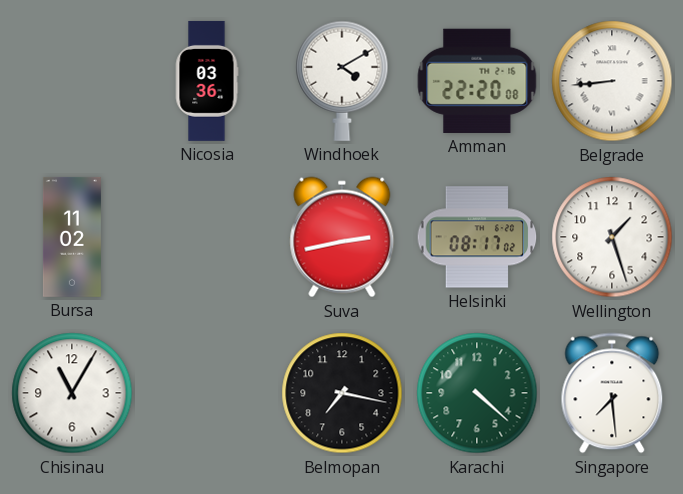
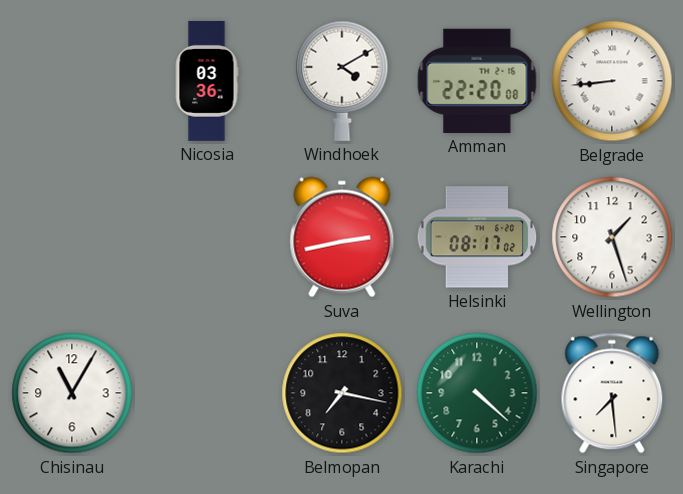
Bursa: 11:02 -> none
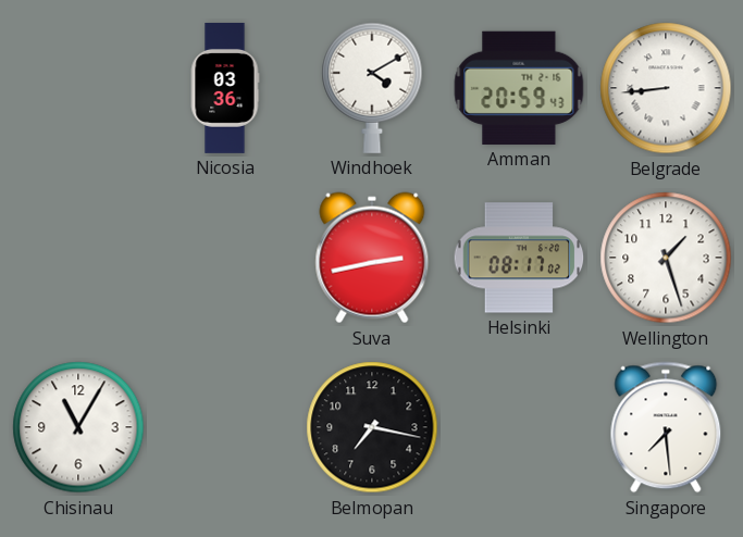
Amman: 22:20 -> 20:59
Karachi: 4:22 -> none
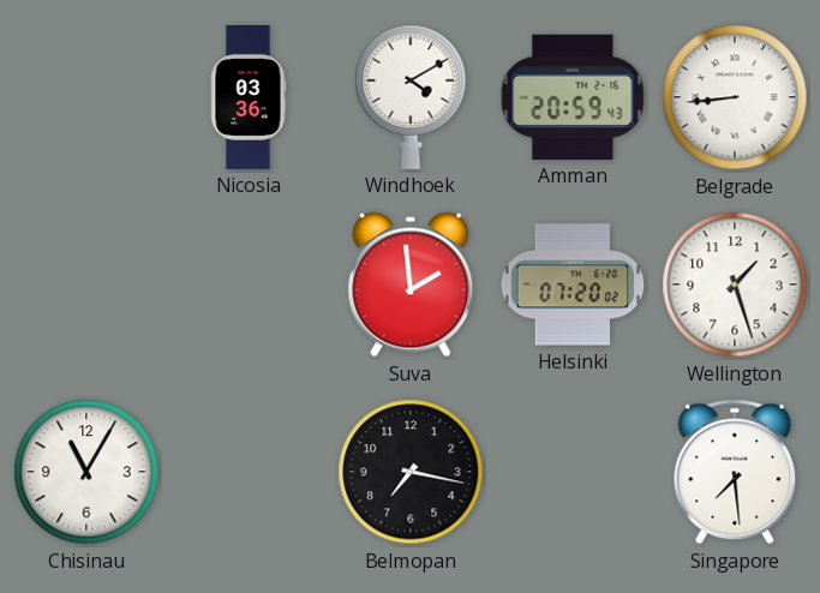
Suva: 2:43 -> 1:59
Helsinki: 08:17 -> 07:20
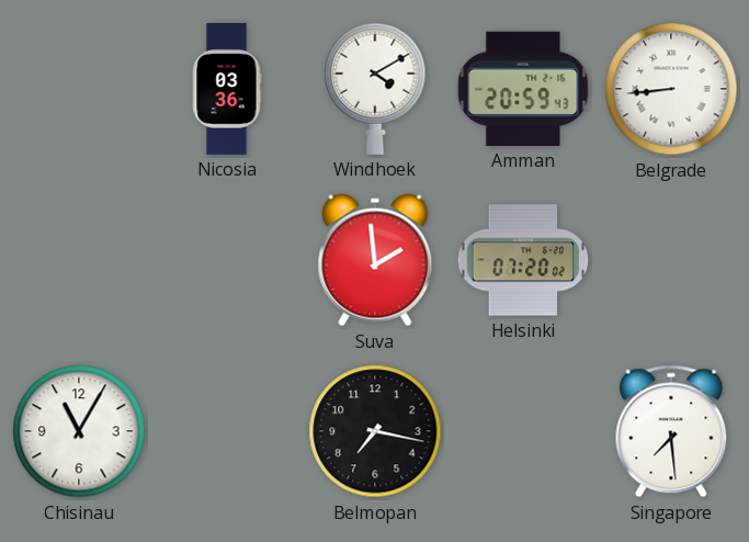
Wellington: 1:27 -> none
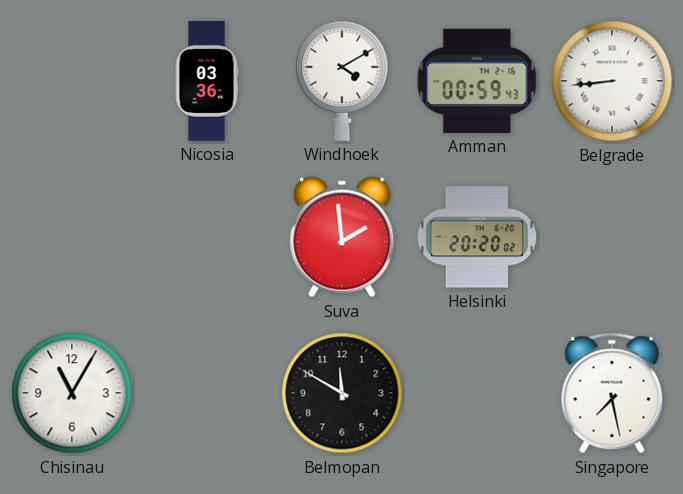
Amman: 20:59 -> 00:59
Helsinki: 07:20 -> 20:20
Belmopan: 7:17 -> 11:50
Singapore: 7:29 -> 7:28
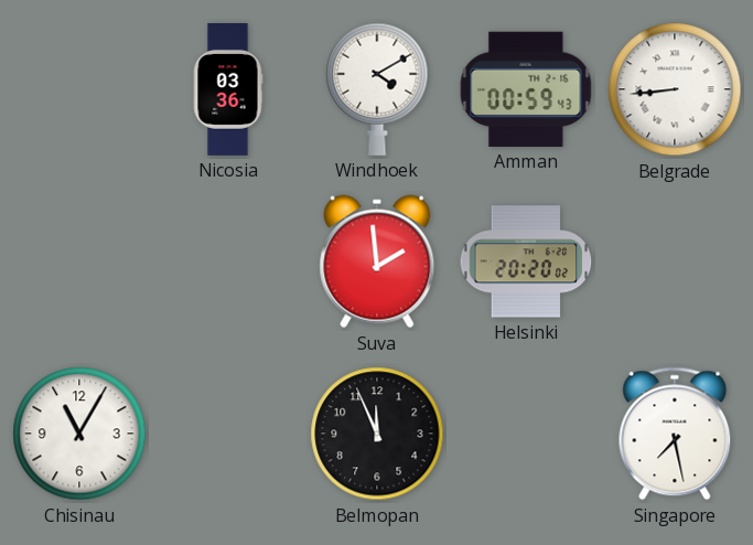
Belmopan: 11:50 -> 11:56
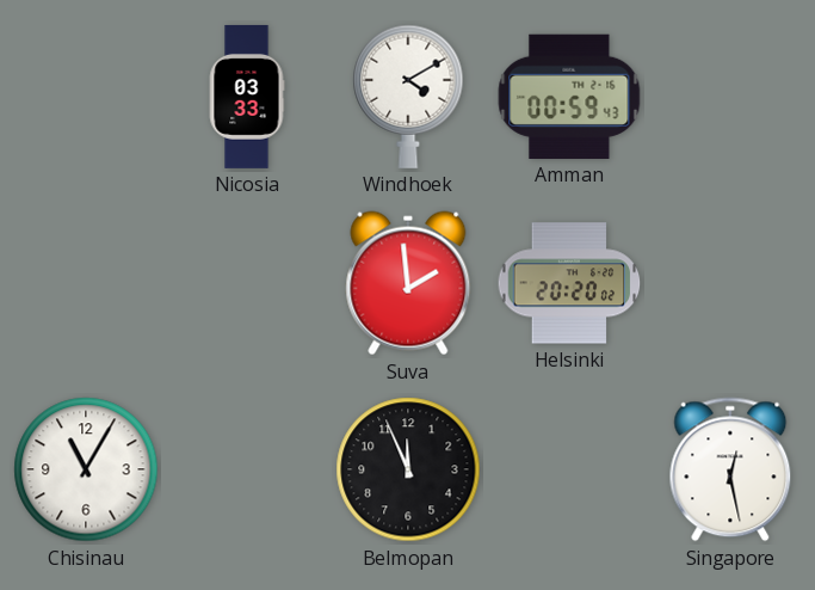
Nicosia: 03:36 -> 03:33
Belgrade: 8:44 -> none
Singapore: 7:28 -> 12:28
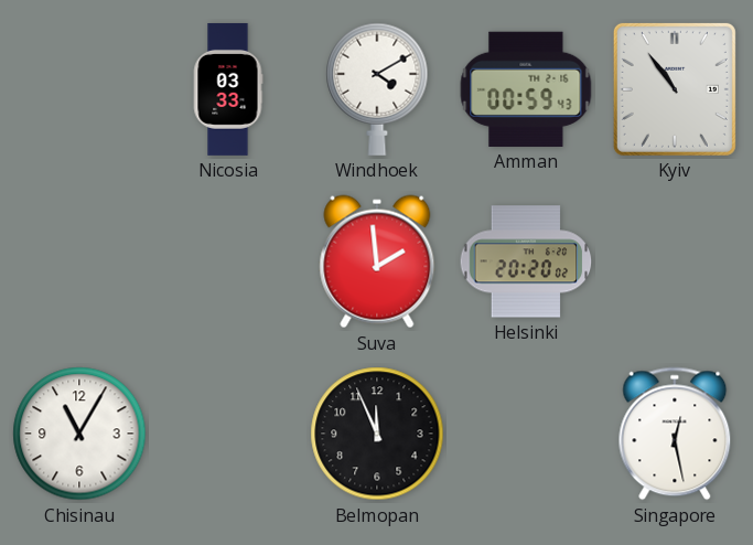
Kyiv: none -> 10:54
